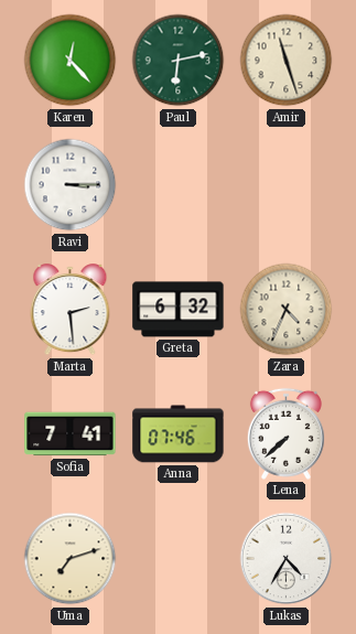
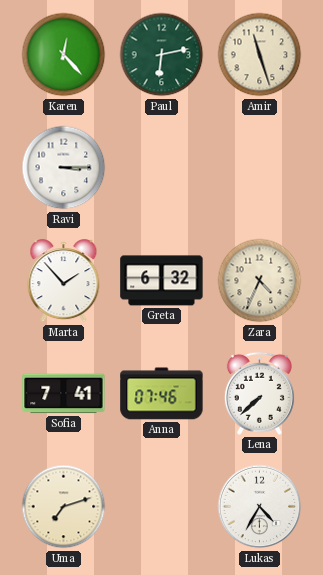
Marta: 2:29 -> 1:53
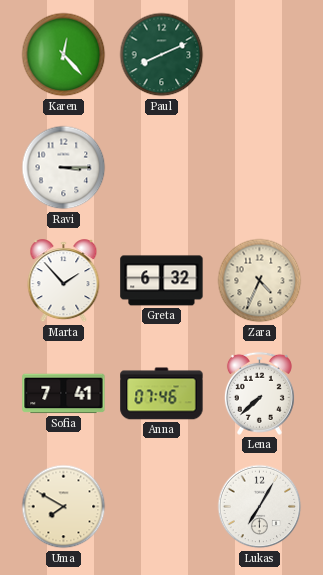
Paul: 6:13 -> 8:11
Amir: 11:27 -> none
Uma: 7:12 -> 7:50
Lukas: 4:35 -> 7:05
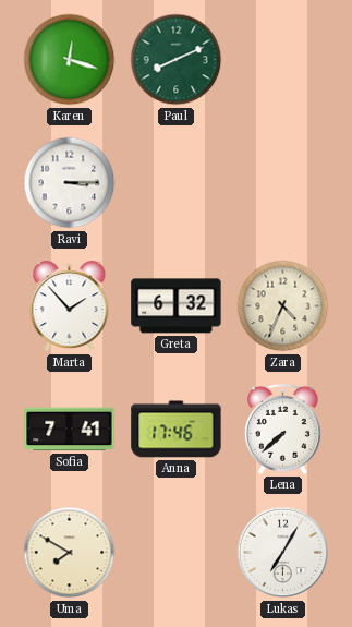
Karen: 12:23 -> 12:18
Anna: 07:46 -> 17:46
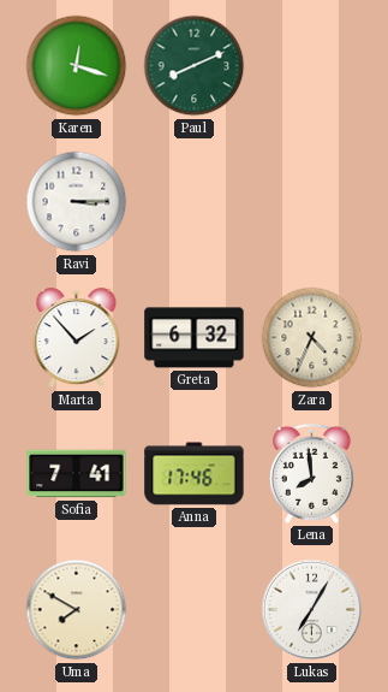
Lena: 7:38 -> 7:59
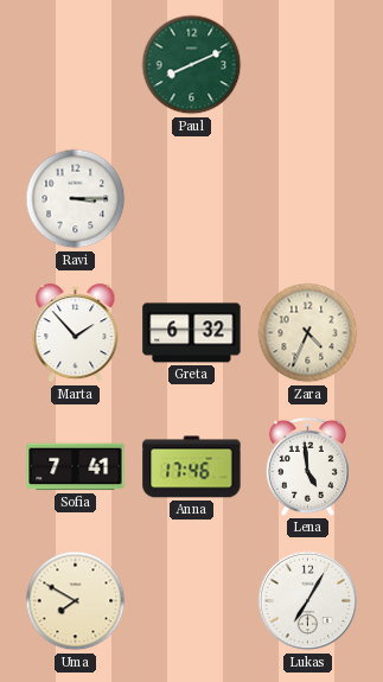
Karen: 12:18 -> none
Lena: 7:59 -> 4:59
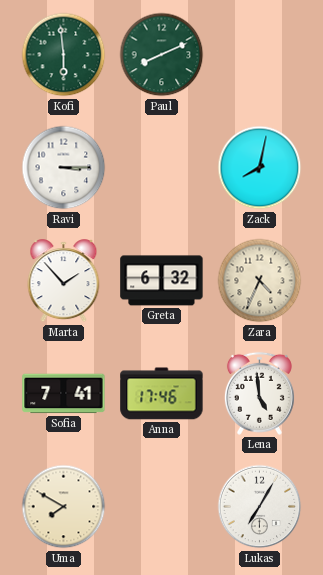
Kofi: none -> 5:59
Zack: none -> 8:02
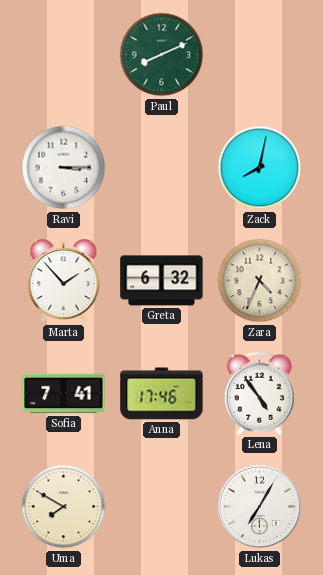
Kofi: 5:59 -> none
Lena: 4:59 -> 4:54
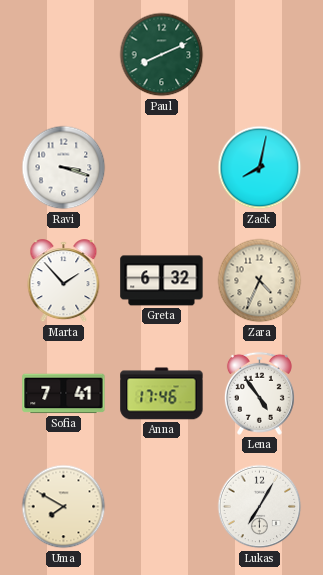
Ravi: 3:15 -> 3:18
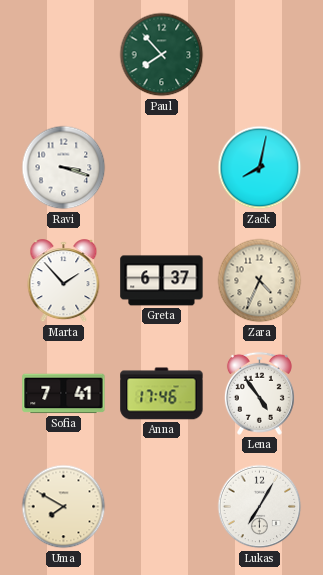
Paul: 8:11 -> 7:53
Greta: 6:32 -> 6:37
